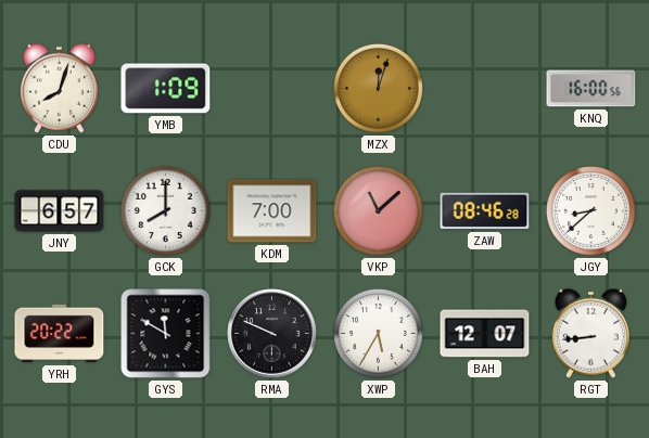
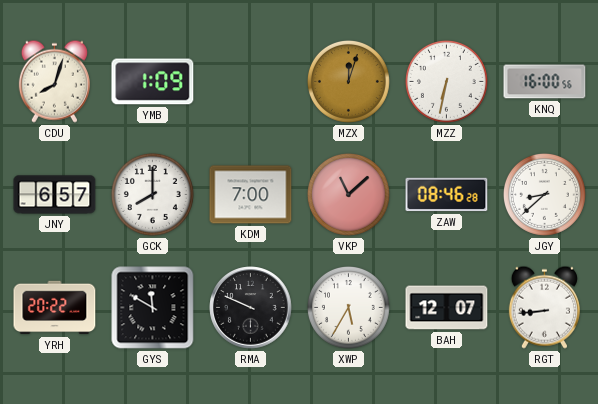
MZZ: none -> 6:32
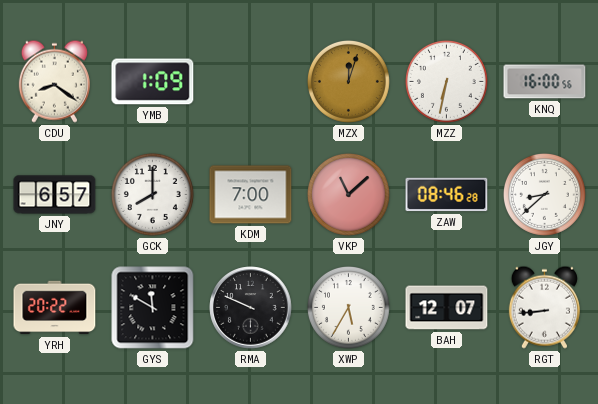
CDU: 8:03 -> 8:21
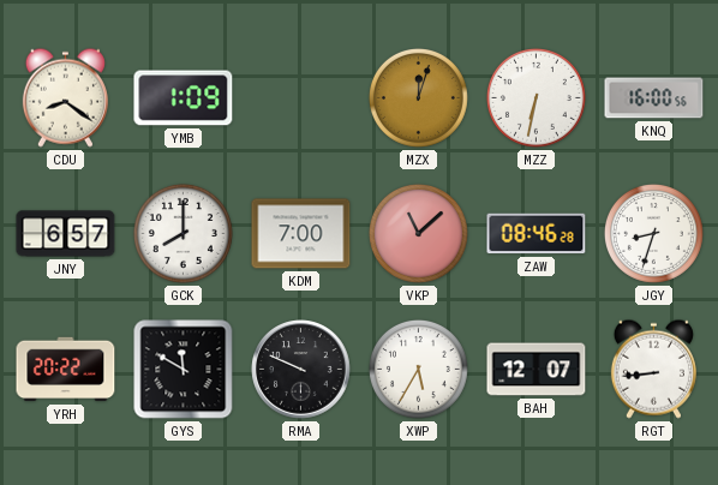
JGY: 8:38 -> 8:33
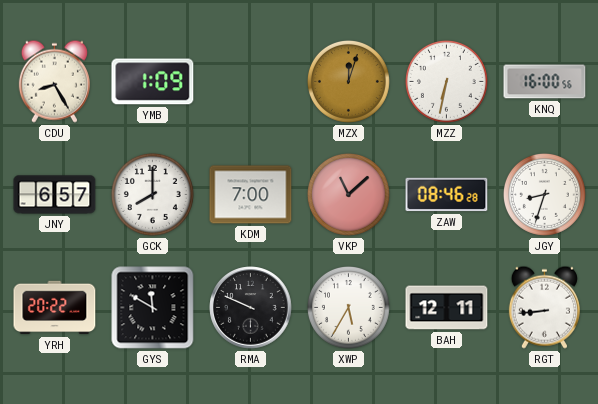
CDU: 8:21 -> 8:25
BAH: 12:07 -> 12:11
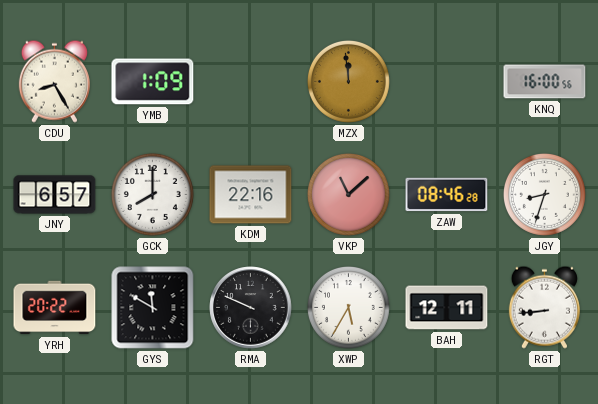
MZX: 12:03 -> 11:59
MZZ: 6:32 -> none
KDM: 7:00 -> 22:16
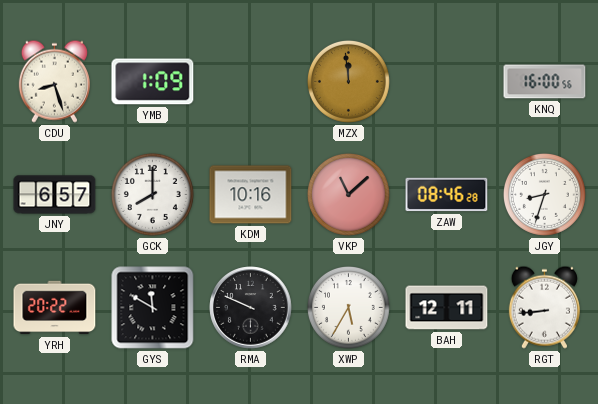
CDU: 8:25 -> 8:27
KDM: 22:16 -> 10:16
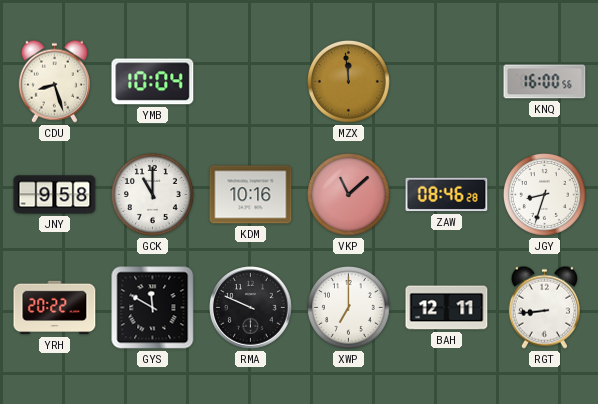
YMB: 1:09 -> 10:04
JNY: 6:57 -> 9:58
GCK: 8:00 -> 11:00
XWP: 5:35 -> 7:00
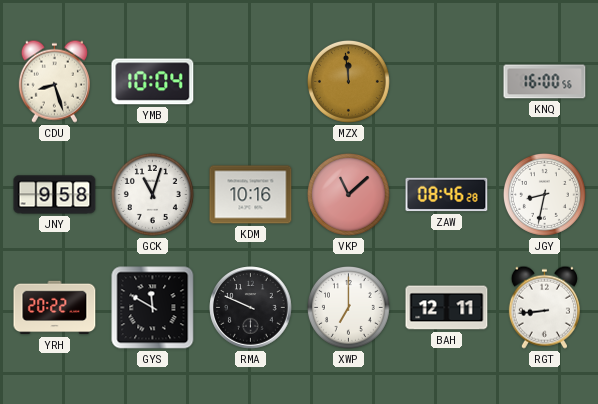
GCK: 11:00 -> 11:03
JGY: 8:33 -> 8:32
